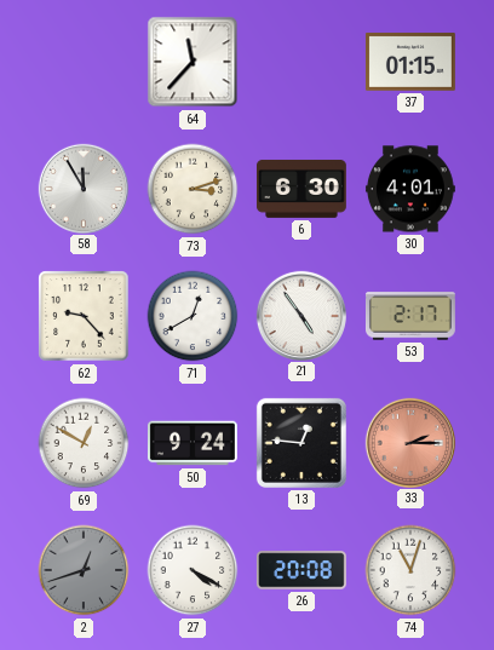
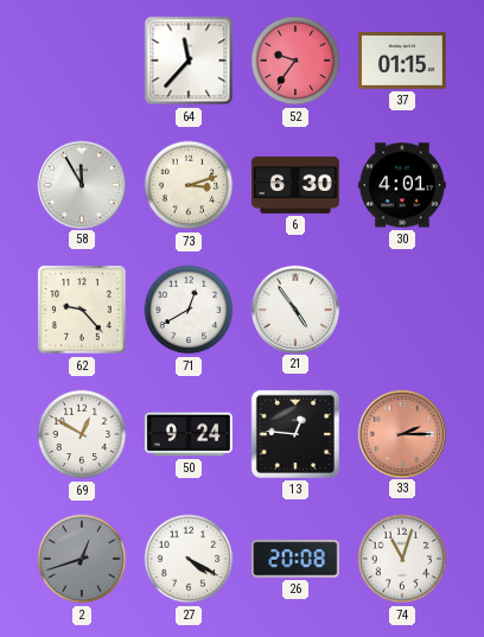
52: none -> 9:36
53: 2:17 -> none
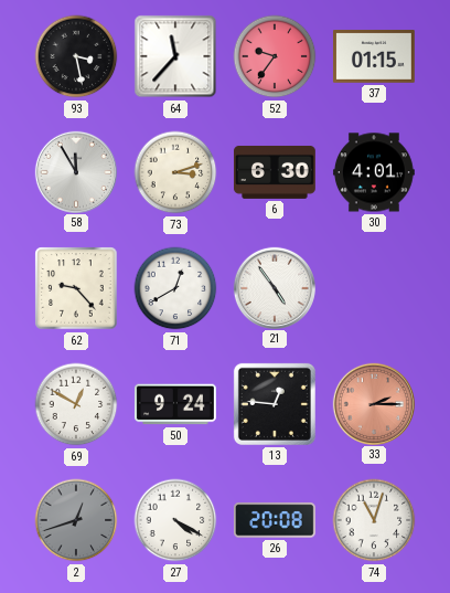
93: none -> 3:28
